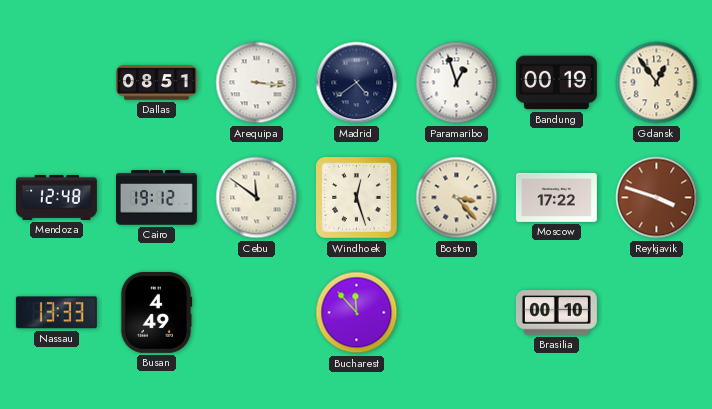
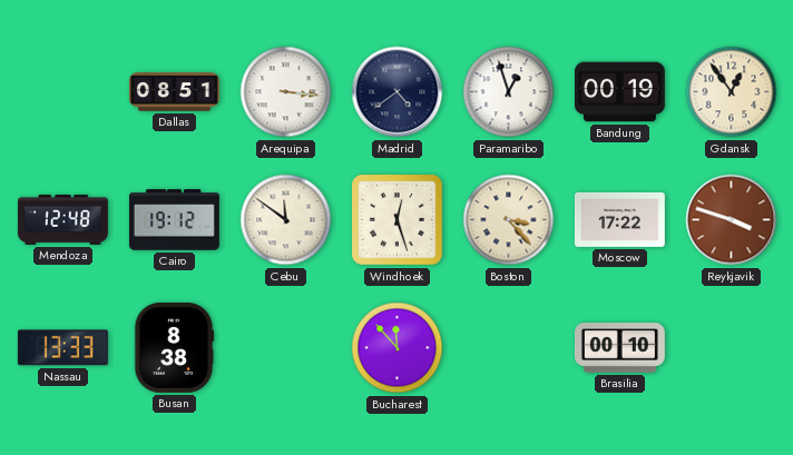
Busan: 4:49 -> 8:38
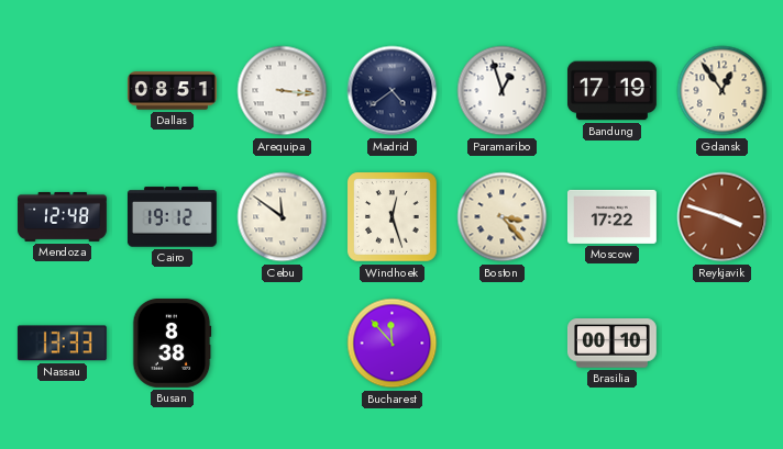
Bandung: 00:19 -> 17:19
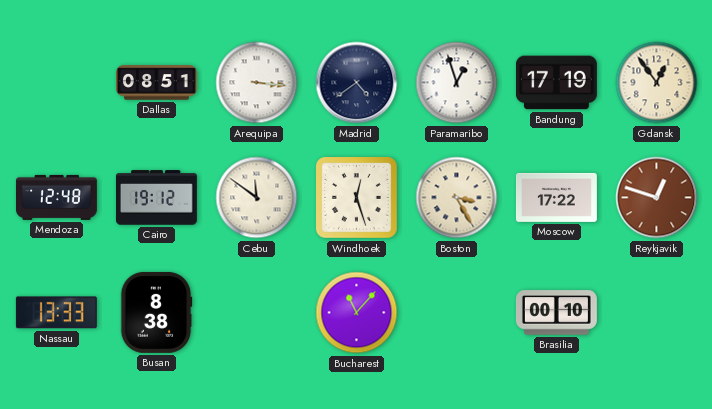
Boston: 3:23 -> 3:25
Reykjavik: 3:48 -> 12:48
Bucharest: 11:53 -> 11:07
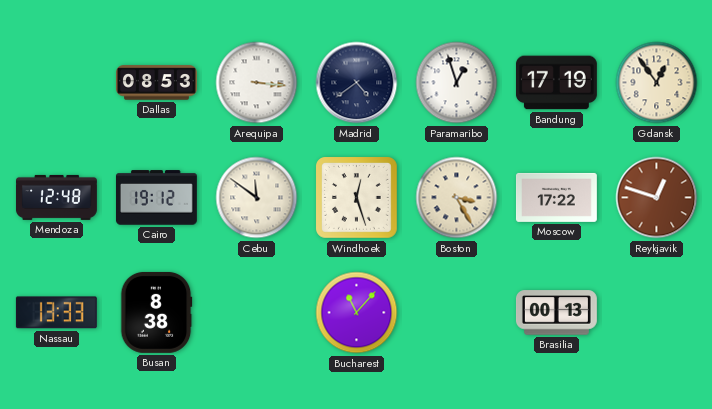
Dallas: 08:51 -> 08:53
Brasilia: 00:10 -> 00:13
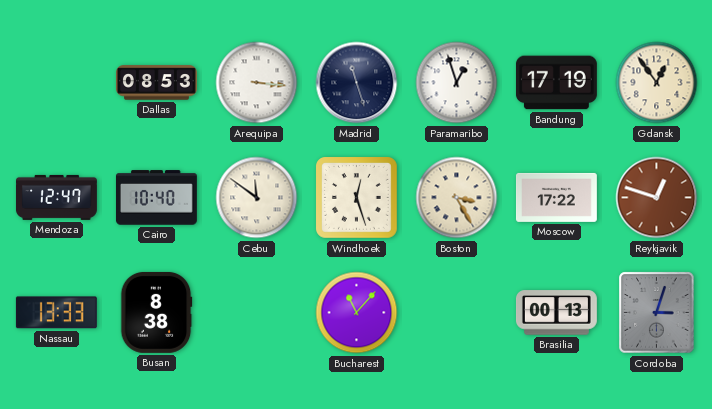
Madrid: 4:39 -> 11:27
Mendoza: 12:48 -> 12:47
Cairo: 19:12 -> 10:40
Cordoba: none -> 3:03
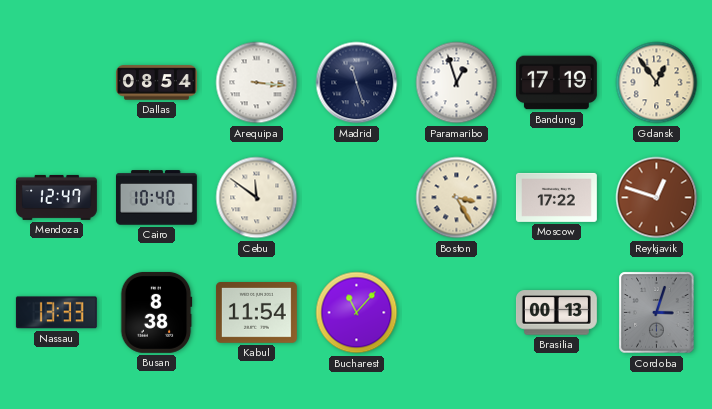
Dallas: 08:53 -> 08:54
Windhoek: 12:27 -> none
Kabul: none -> 11:54
